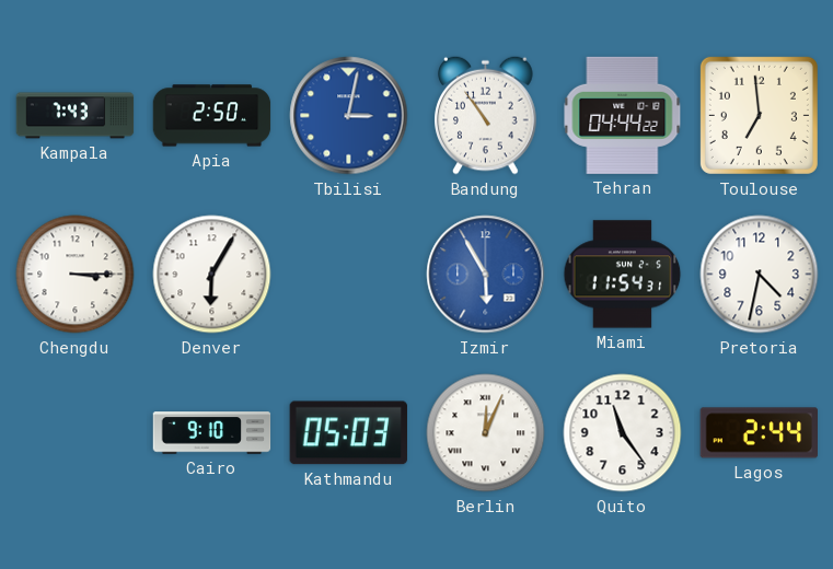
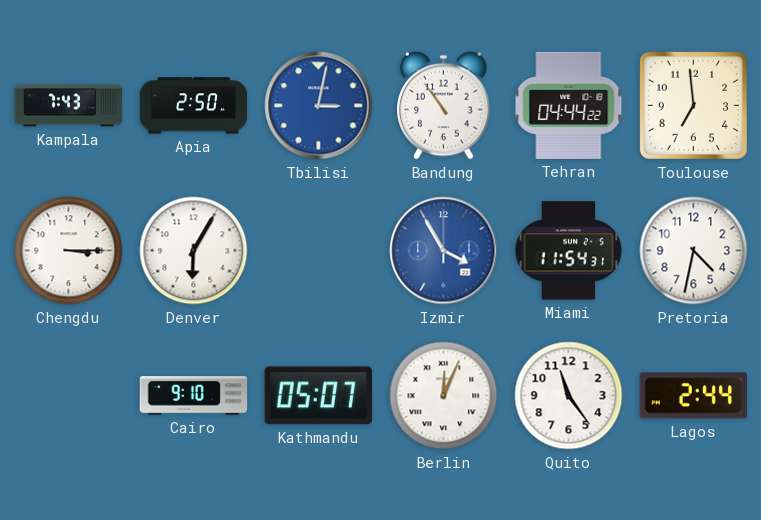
Izmir: 5:55 -> 3:55
Kathmandu: 05:03 -> 05:07
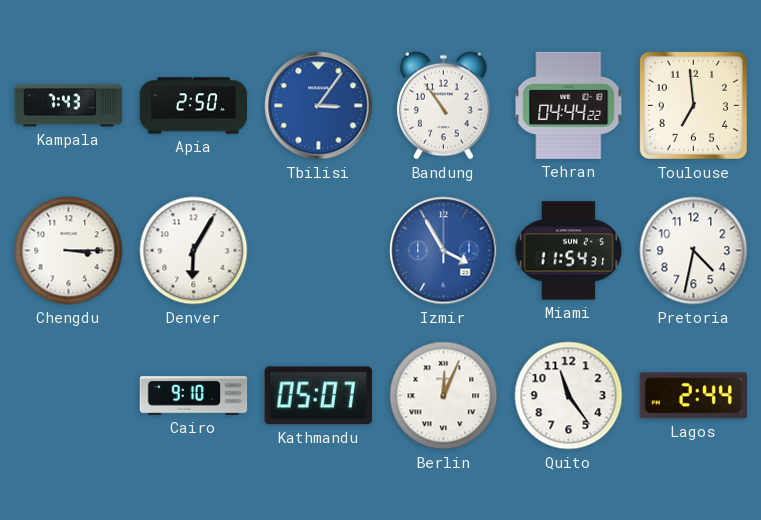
Tbilisi: 3:02 -> 3:06
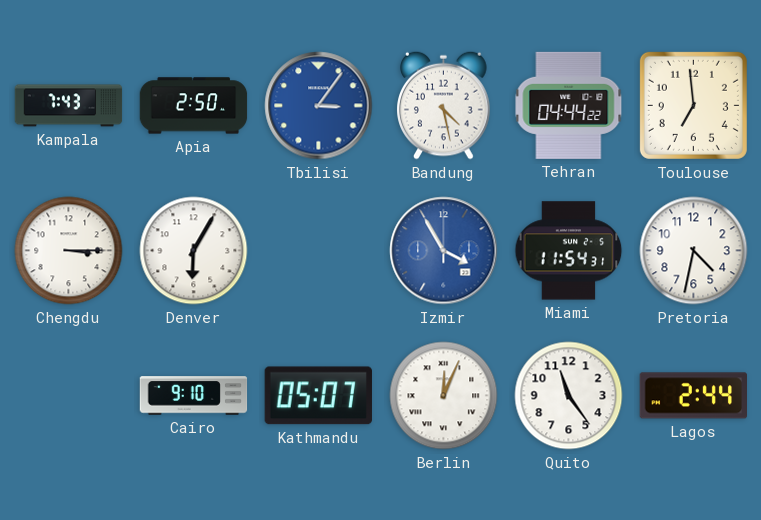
Bandung: 10:54 -> 4:28
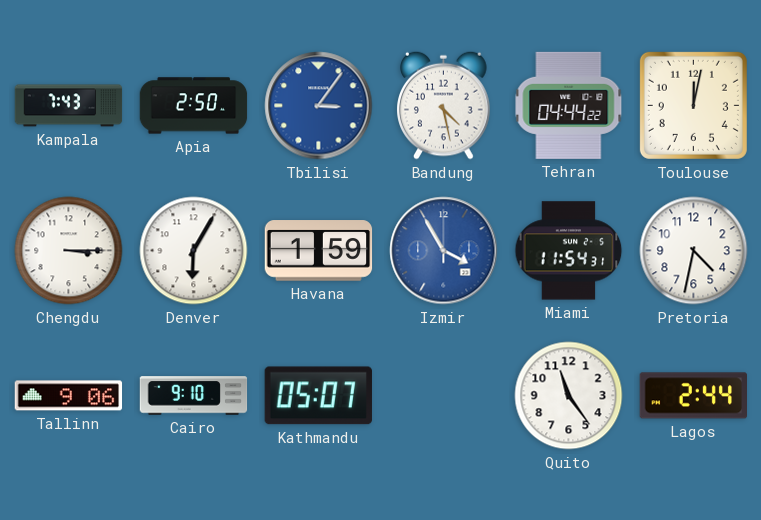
Toulouse: 6:59 -> 12:02
Havana: none -> 1:59
Tallinn: none -> 9:06
Berlin: 12:04 -> none
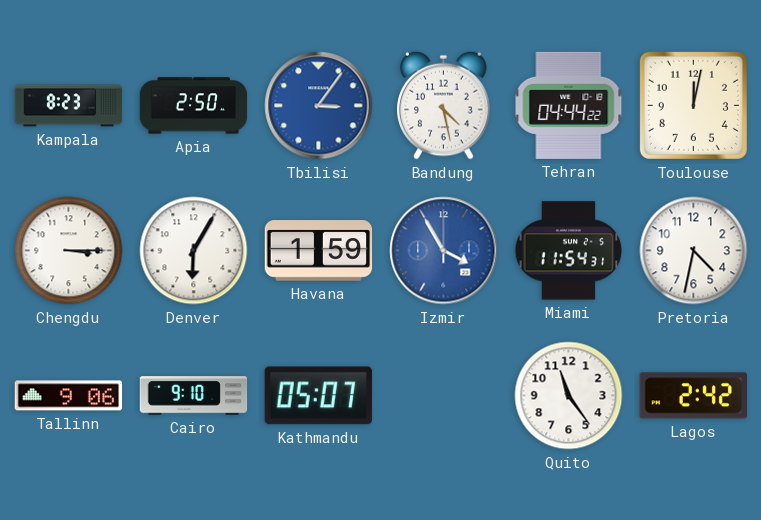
Kampala: 7:43 -> 8:23
Lagos: 2:44 -> 2:42
